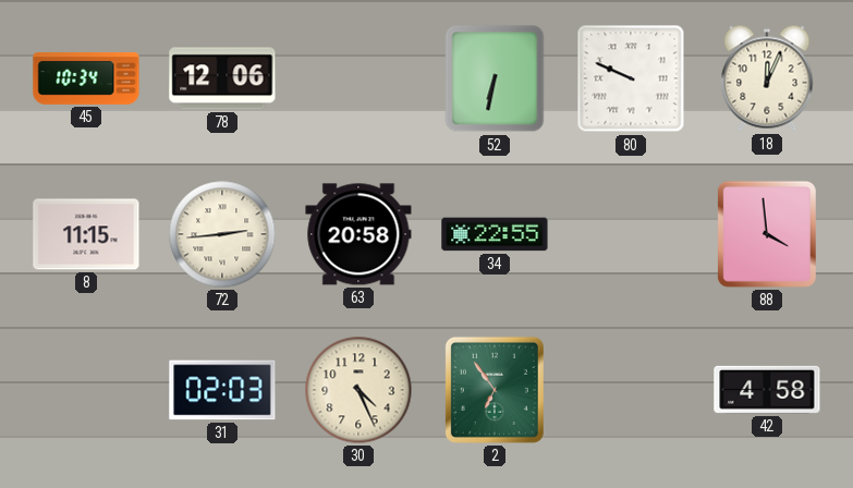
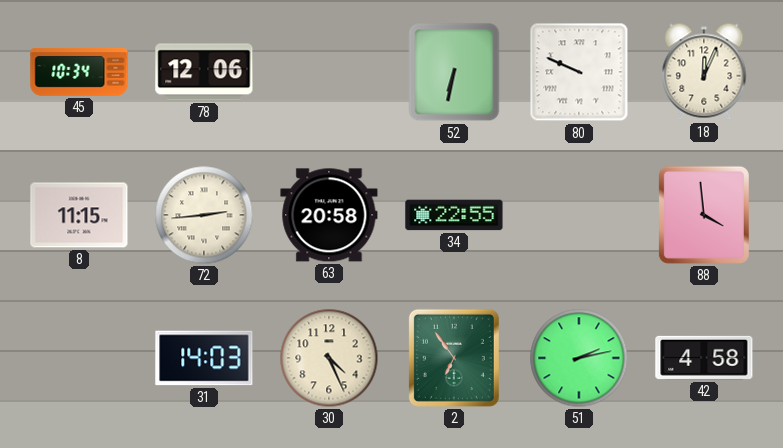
31: 02:03 -> 14:03
51: none -> 2:13
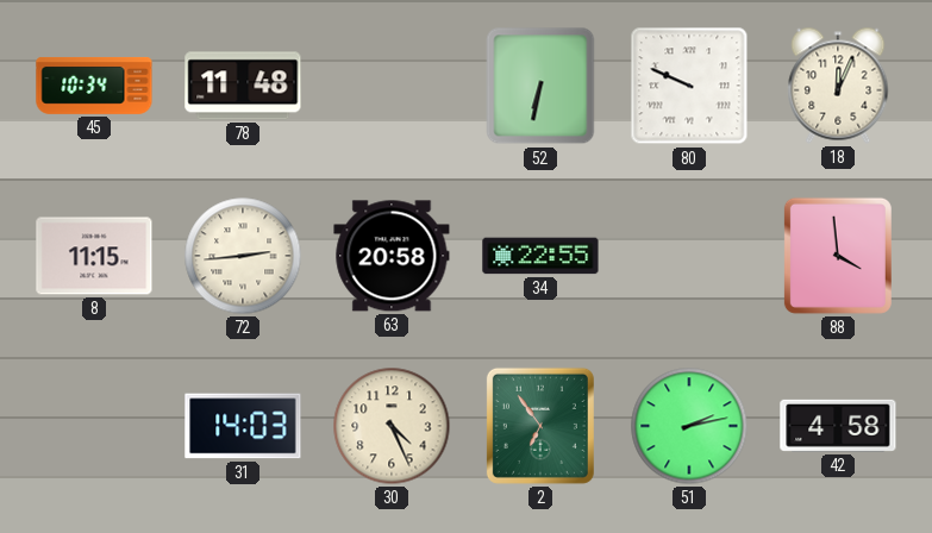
78: 12:06 -> 11:48
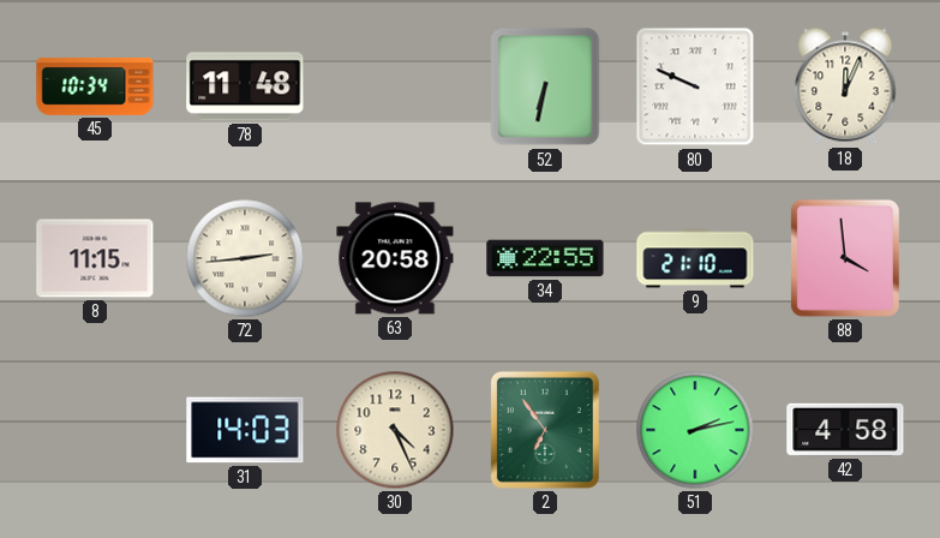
9: none -> 21:10
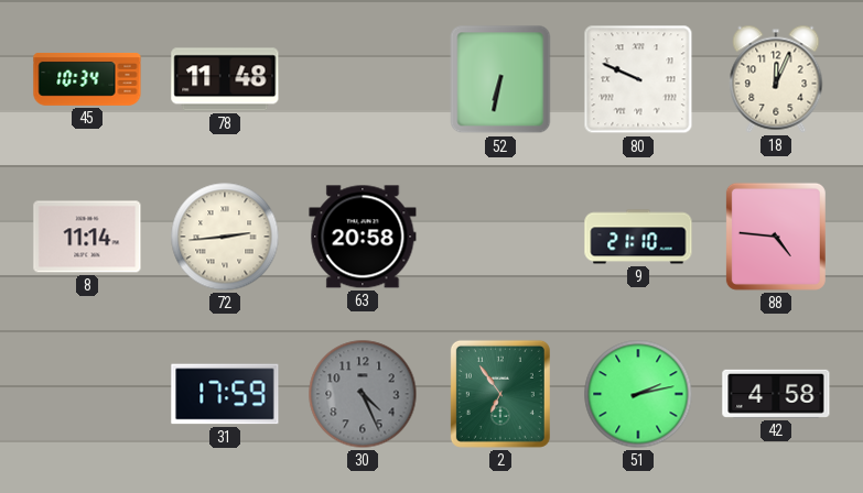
8: 11:15 -> 11:14
34: 22:55 -> none
88: 3:59 -> 4:46
31: 14:03 -> 17:59
30 dial: cream -> grey
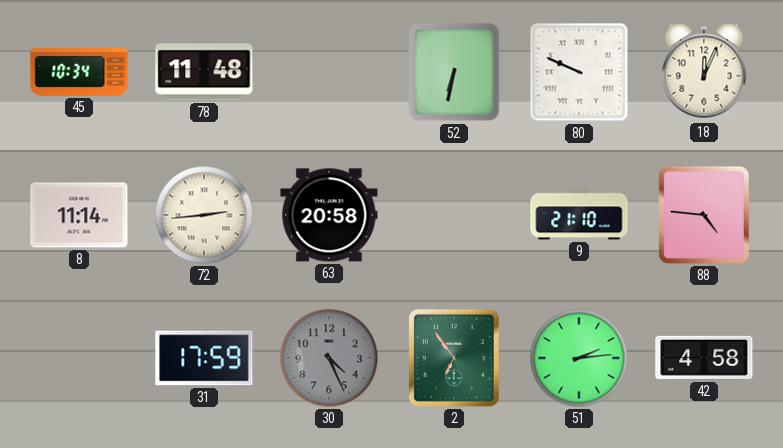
51: 2:13 -> 2:14
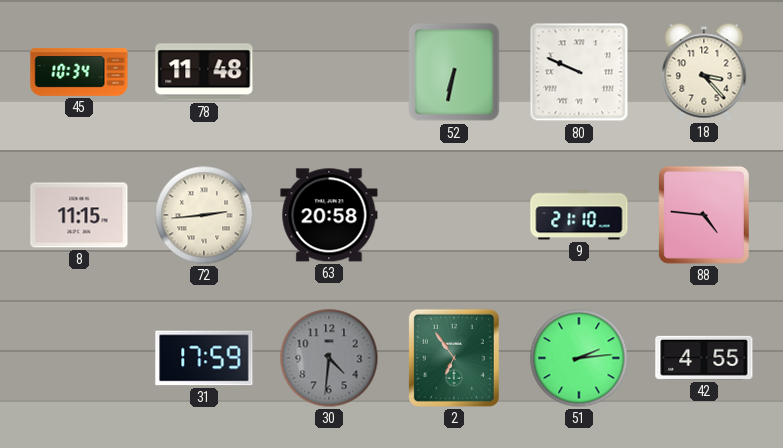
18: 12:04 -> 3:23
8: 11:14 -> 11:15
30: 4:26 -> 4:31
42: 4:58 -> 4:55
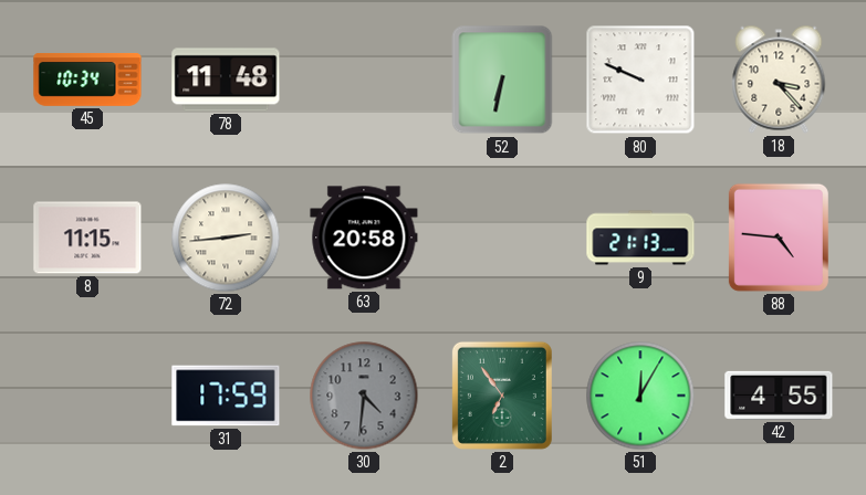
9: 21:10 -> 21:13
51: 2:14 -> 12:05
